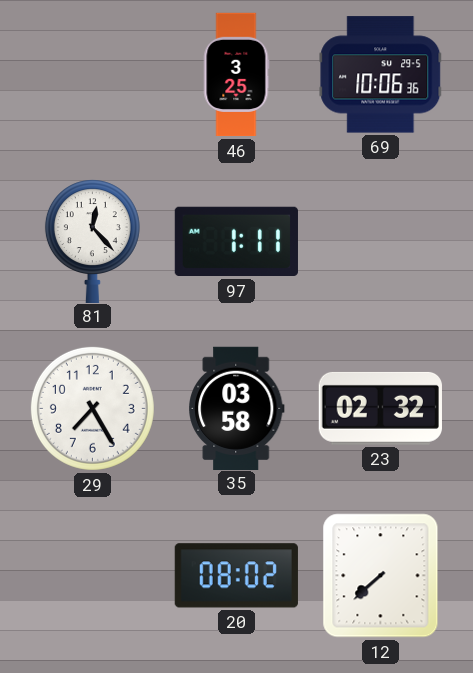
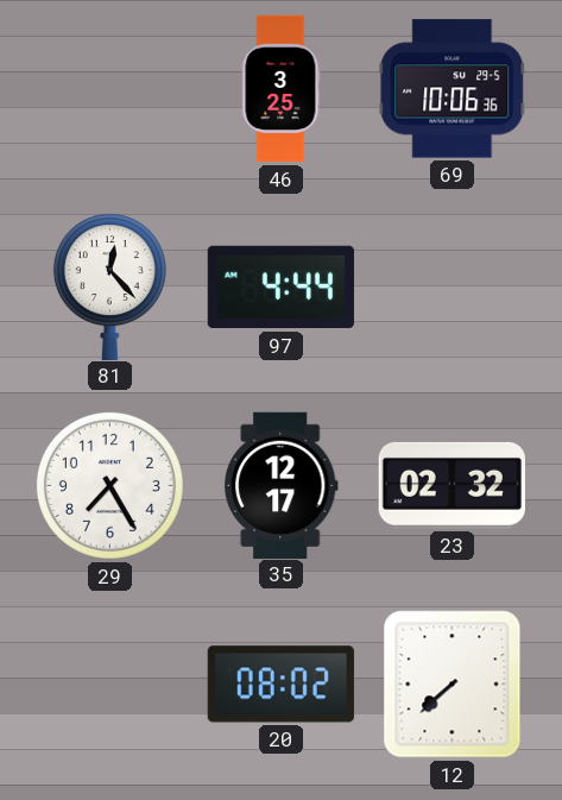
97: 1:11 -> 4:44
35: 03:58 -> 12:17
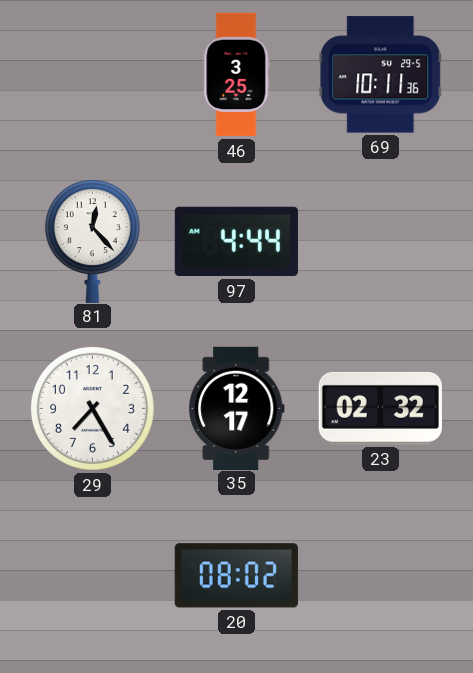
69: 10:06 -> 10:11
12: 7:38 -> none
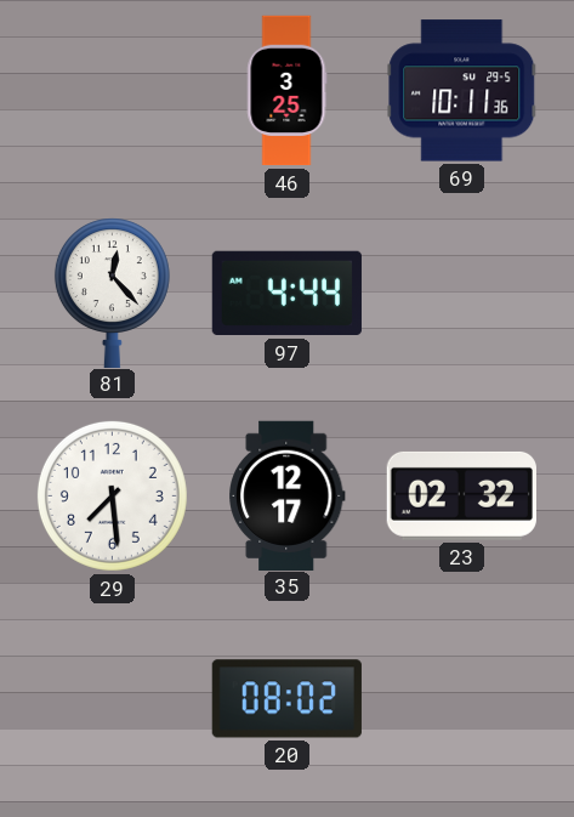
29: 7:25 -> 7:29
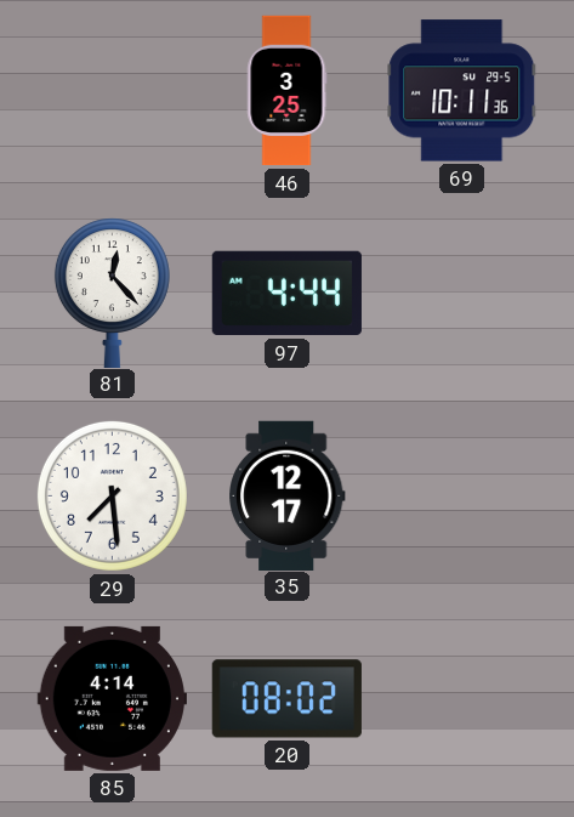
23: 02:32 -> none
85: none -> 4:14
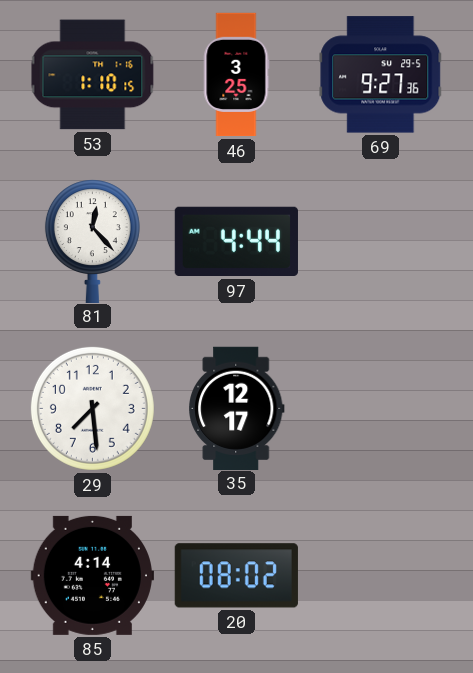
53: none -> 1:10
69: 10:11 -> 9:27
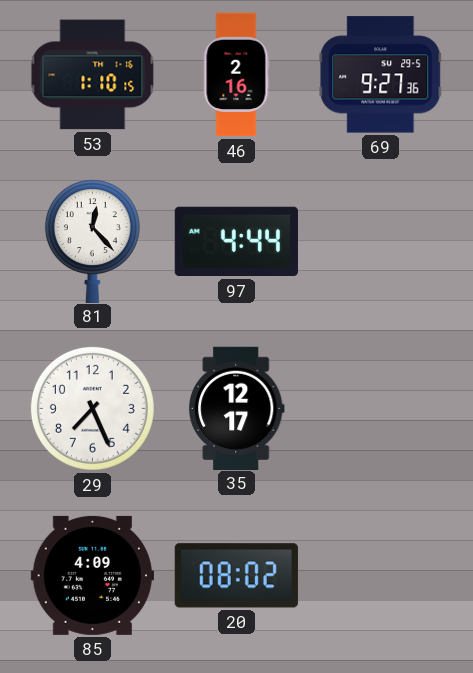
46: 3:25 -> 2:16
29: 7:29 -> 7:26
85: 4:14 -> 4:09
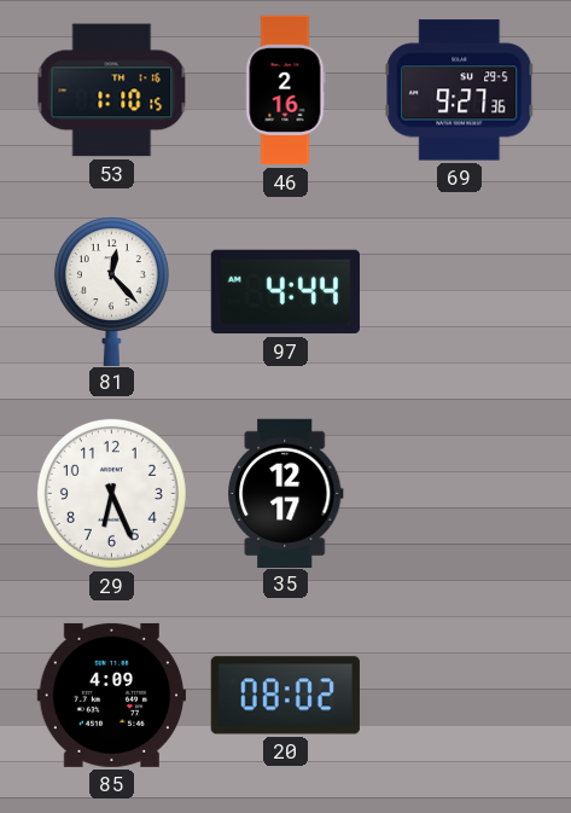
29: 7:26 -> 6:26
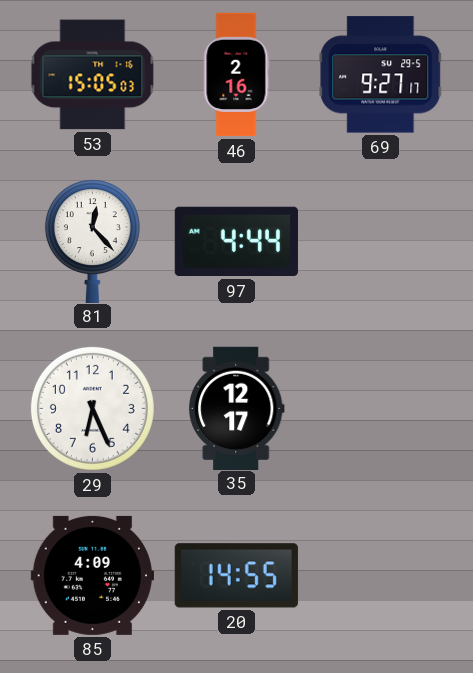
53: 1:10 -> 15:05
69: 9:27:36 -> 9:27:17
20: 08:02 -> 14:55
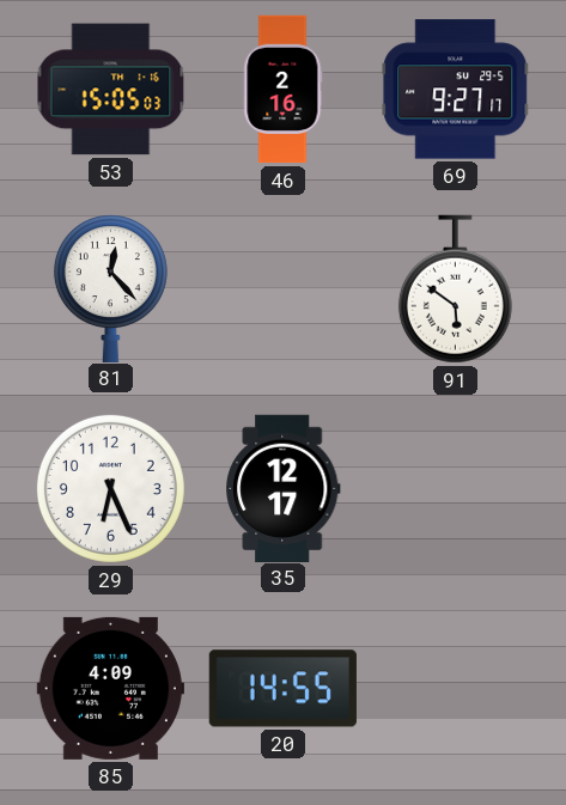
97: 4:44 -> none
91: none -> 5:51
